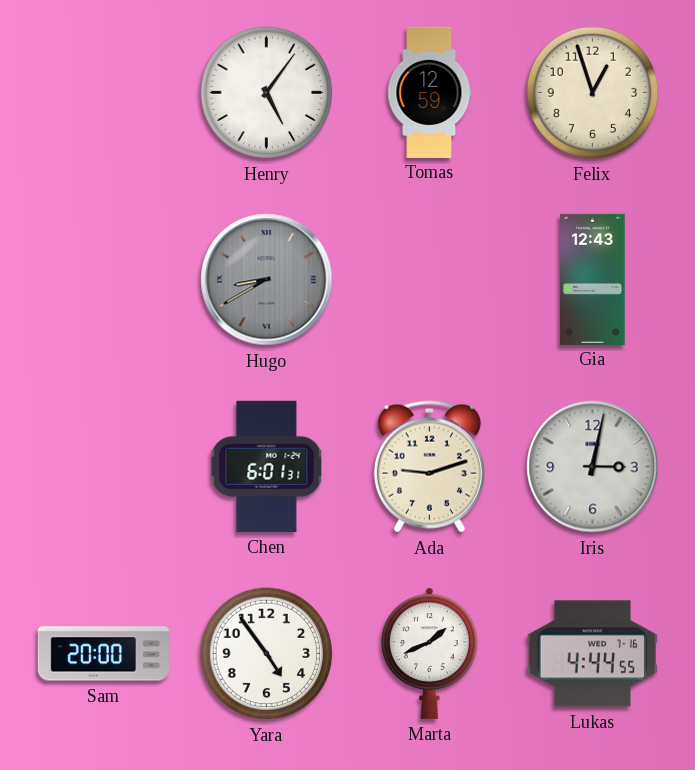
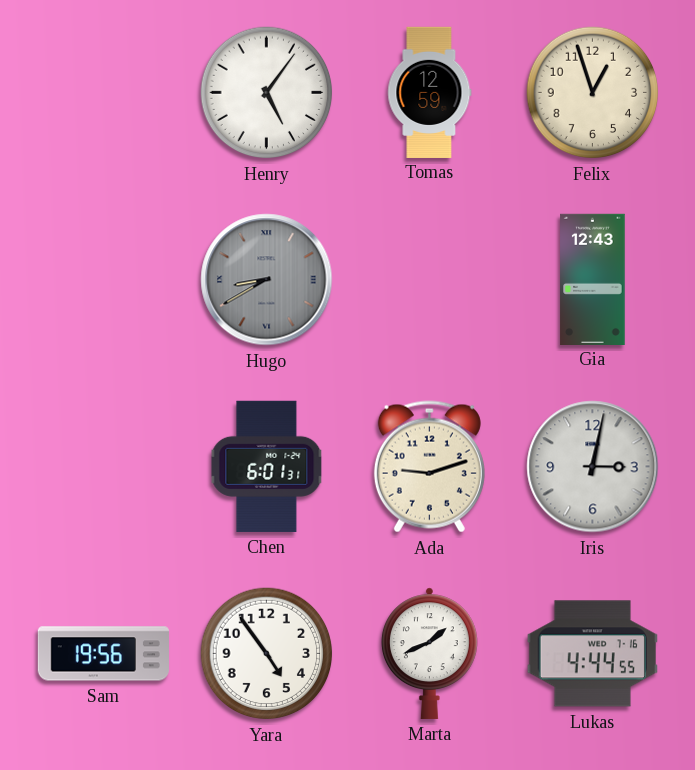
Sam: 20:00 -> 19:56
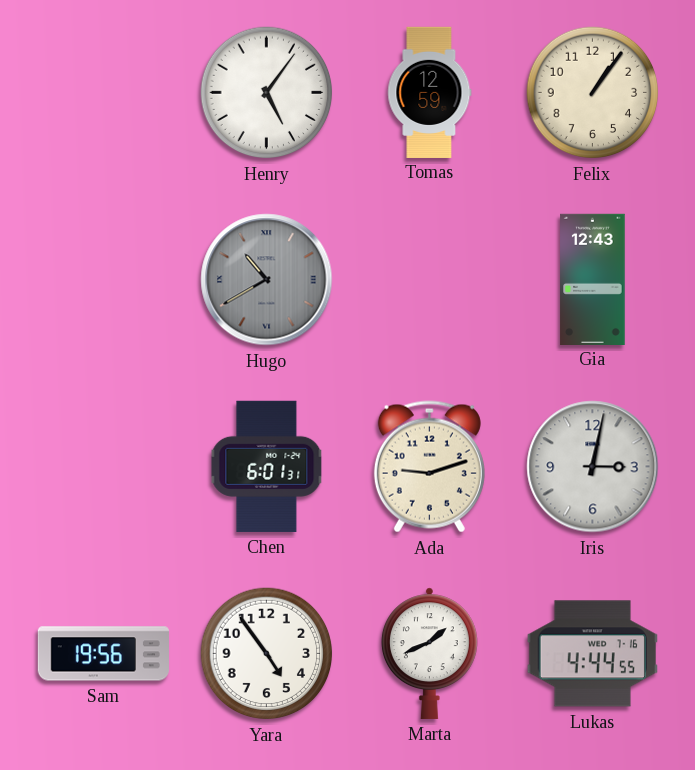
Felix: 12:57 -> 1:06
Hugo: 8:40 -> 10:40
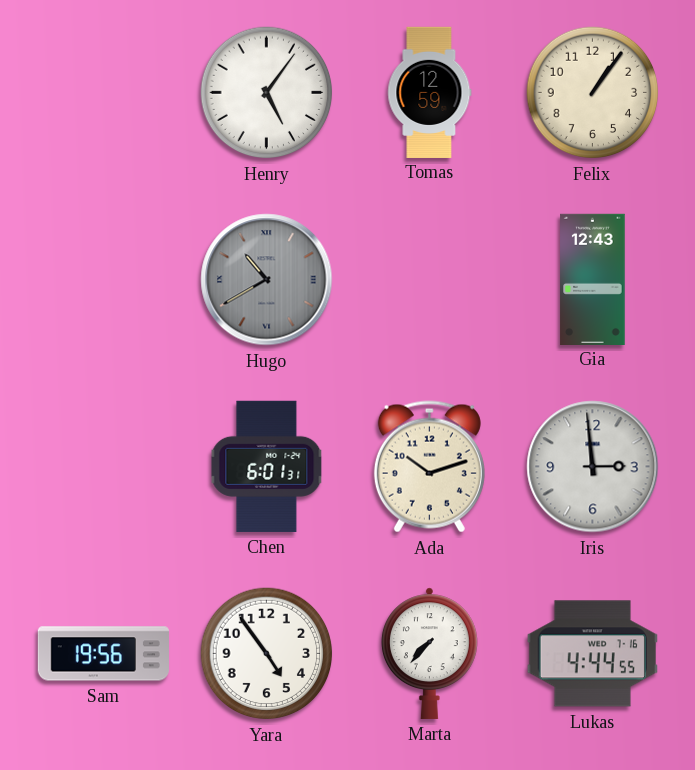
Ada: 9:12 -> 10:12
Iris: 3:02 -> 2:59
Marta: 1:41 -> 7:37
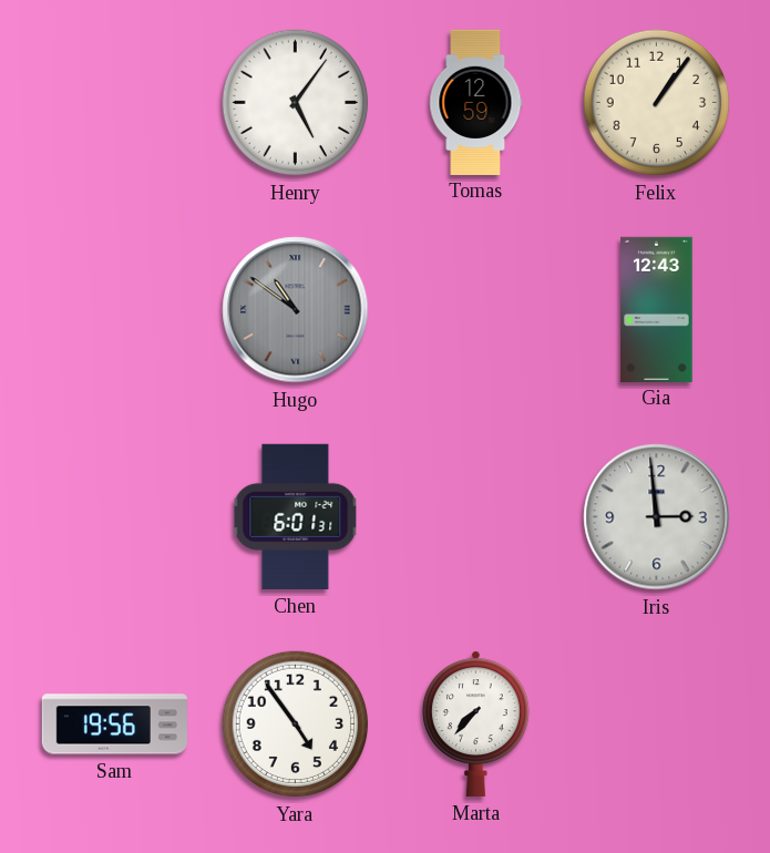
Hugo: 10:40 -> 10:51
Ada: 10:12 -> none
Lukas: 4:44 -> none
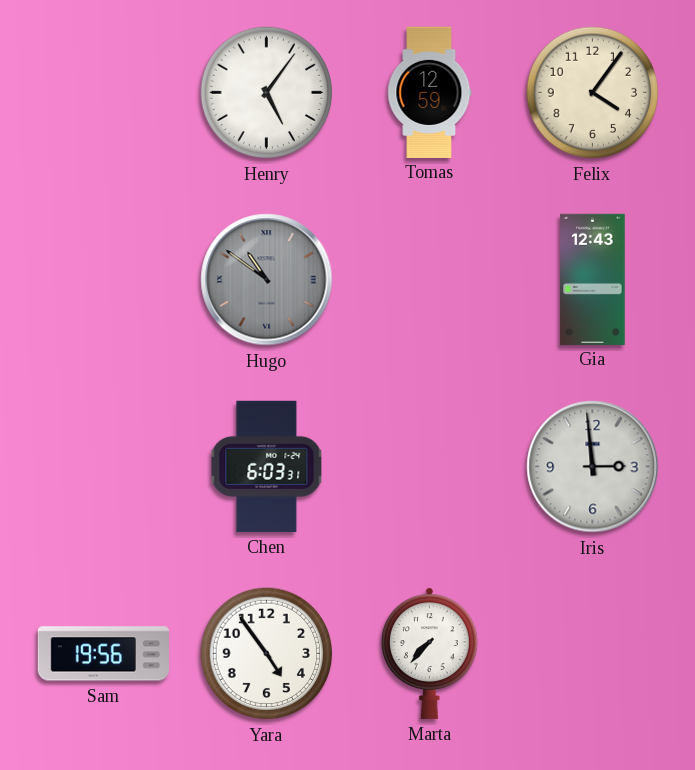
Felix: 1:06 -> 4:06
Chen: 6:01 -> 6:03
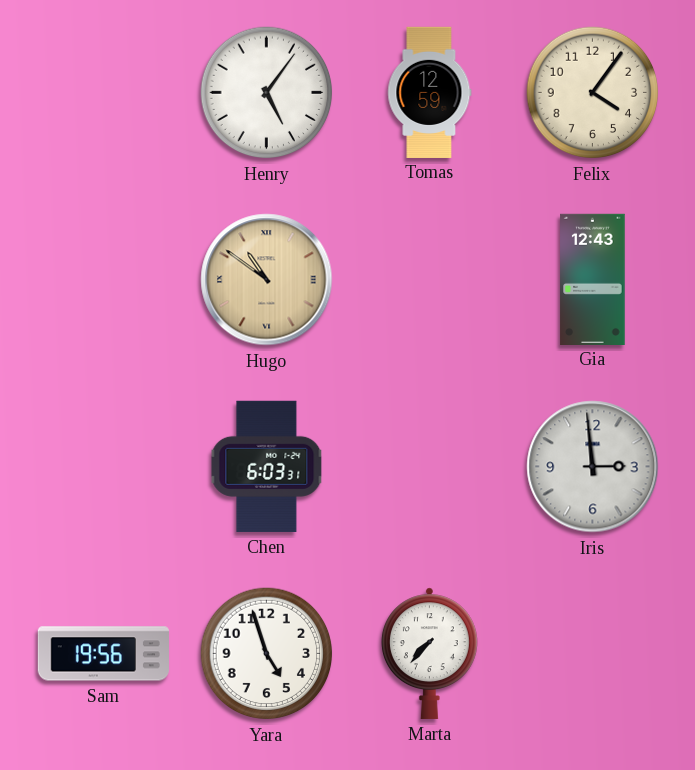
Hugo dial: grey -> champagne
Yara: 4:54 -> 4:57
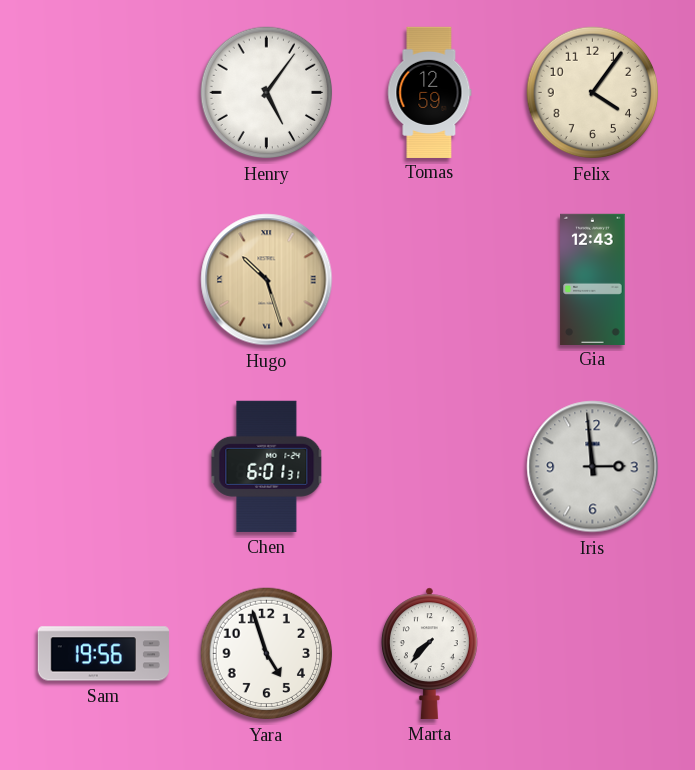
Hugo: 10:51 -> 10:27
Chen: 6:03 -> 6:01
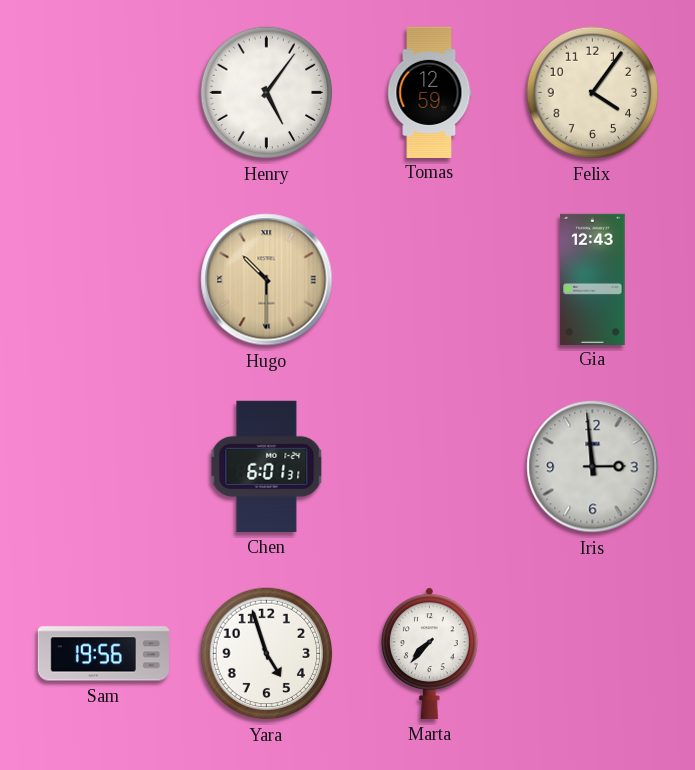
Hugo: 10:27 -> 10:30
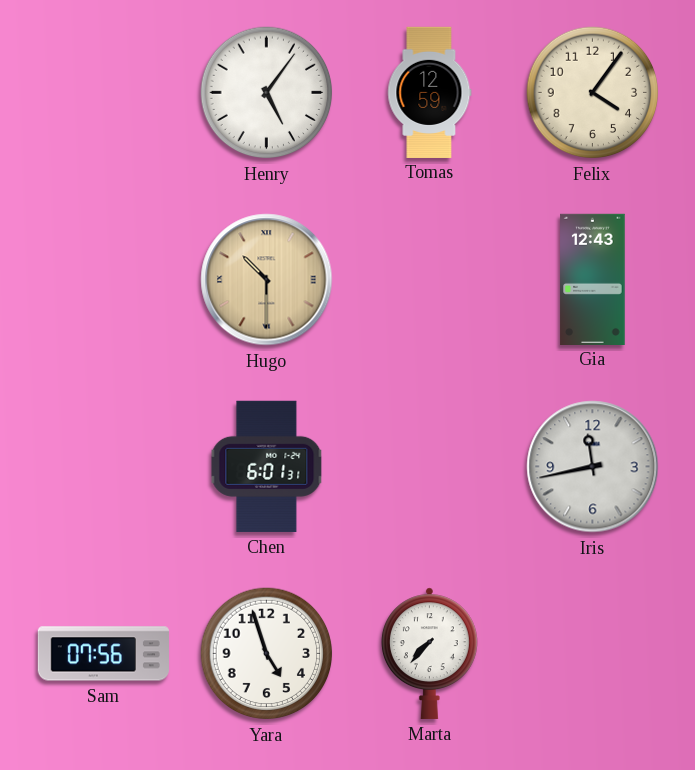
Iris: 2:59 -> 11:43
Sam: 19:56 -> 07:56
